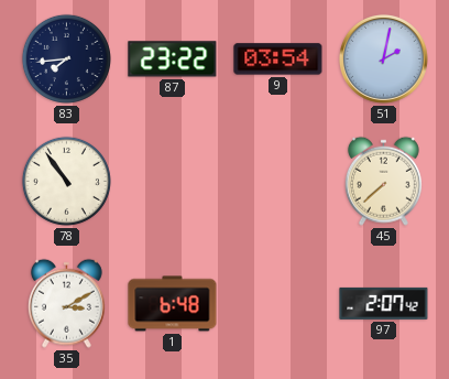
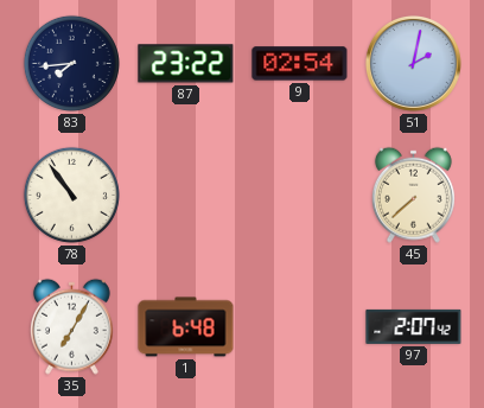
9: 03:54 -> 02:54
35: 3:10 -> 7:05
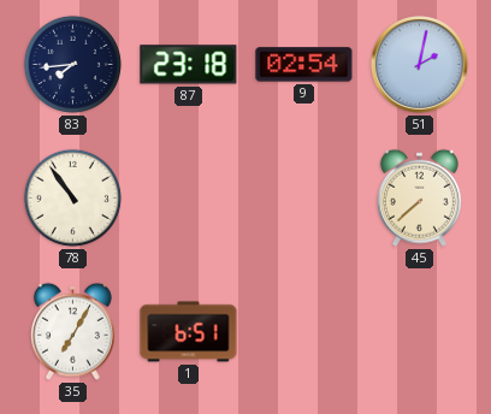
87: 23:22 -> 23:18
1: 6:48 -> 6:51
97: 2:07 -> none
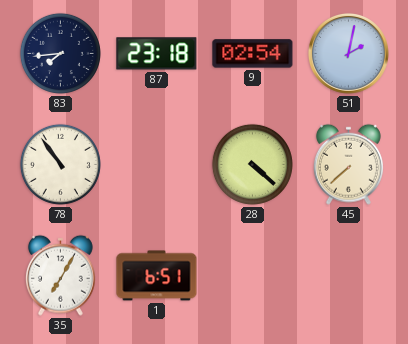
28: none -> 4:22
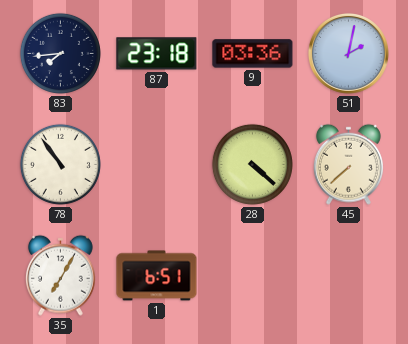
9: 02:54 -> 03:36
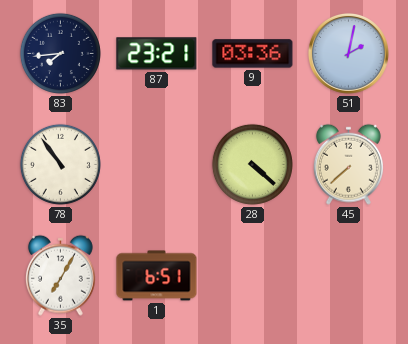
87: 23:18 -> 23:21
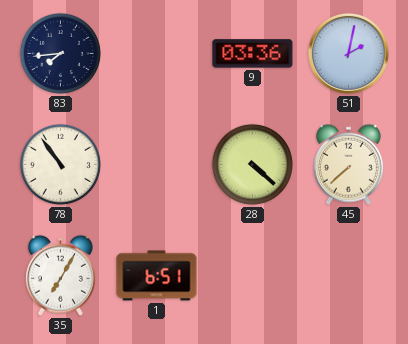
87: 23:21 -> none
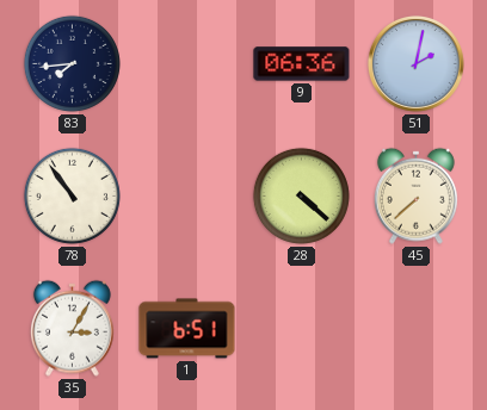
9: 03:36 -> 06:36
35: 7:05 -> 3:05
